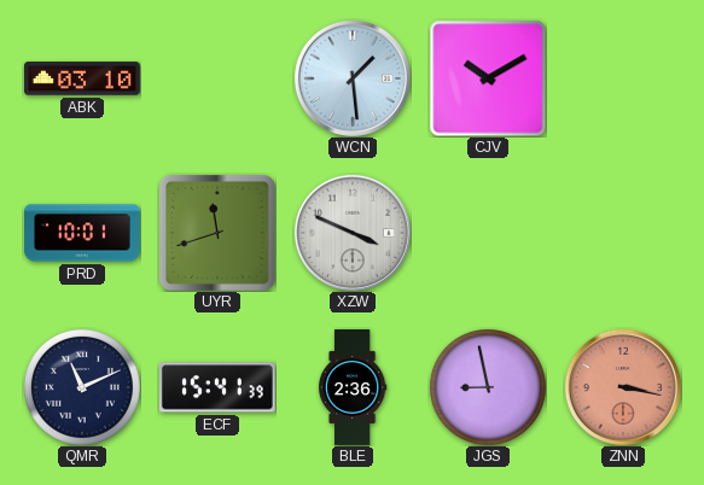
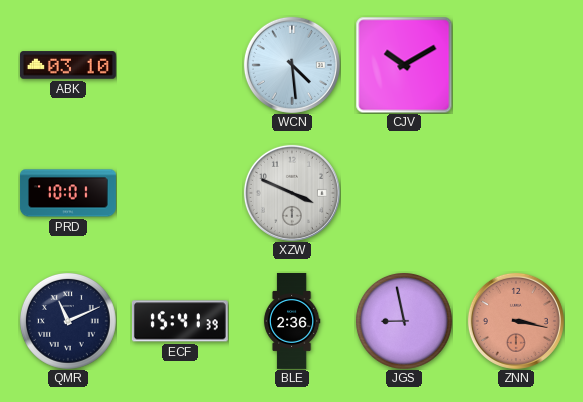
WCN: 1:29 -> 4:29
UYR: 11:42 -> none
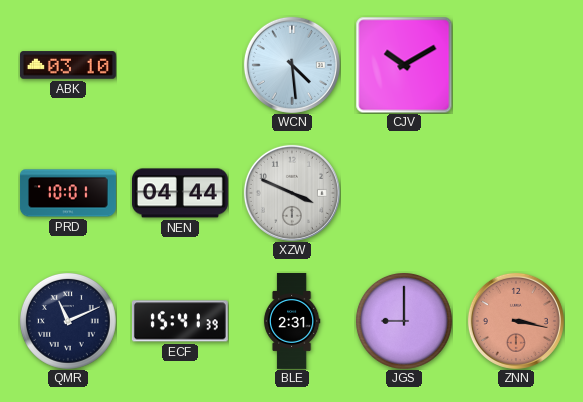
NEN: none -> 04:44
BLE: 2:36 -> 2:31
JGS: 8:58 -> 9:00
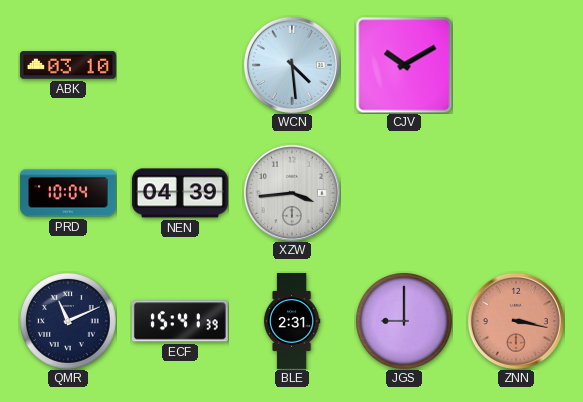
PRD: 10:01 -> 10:04
NEN: 04:44 -> 04:39
XZW: 3:49 -> 3:44
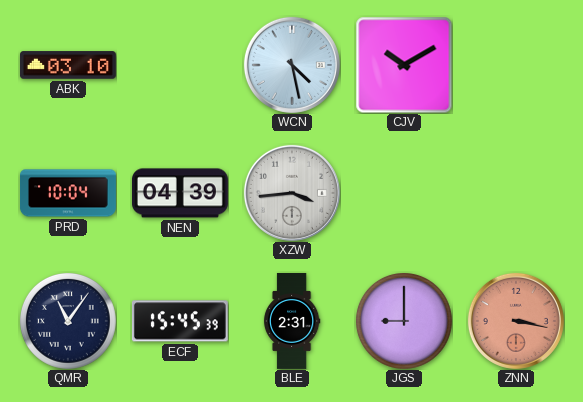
WCN: 4:29 -> 4:28
QMR: 11:11 -> 11:06
ECF: 15:41 -> 15:45
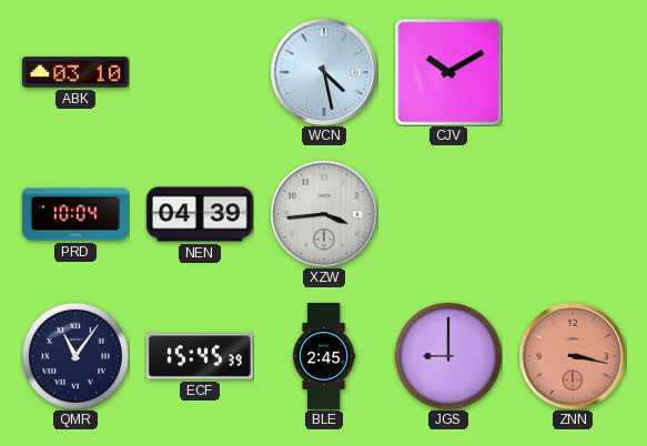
BLE: 2:31 -> 2:45
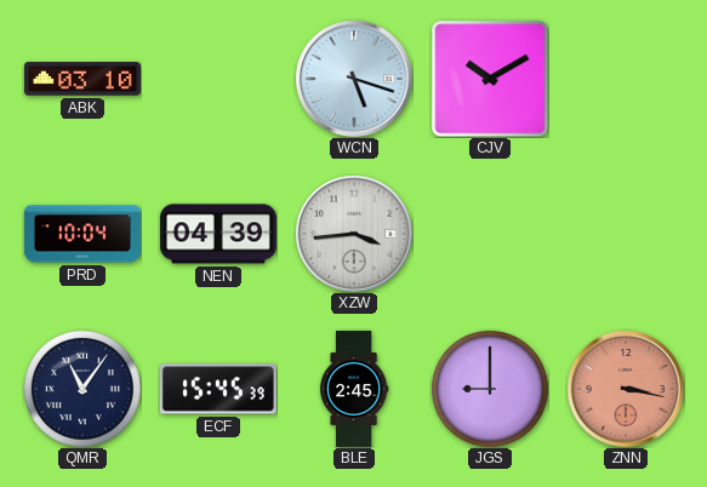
WCN: 4:28 -> 5:18
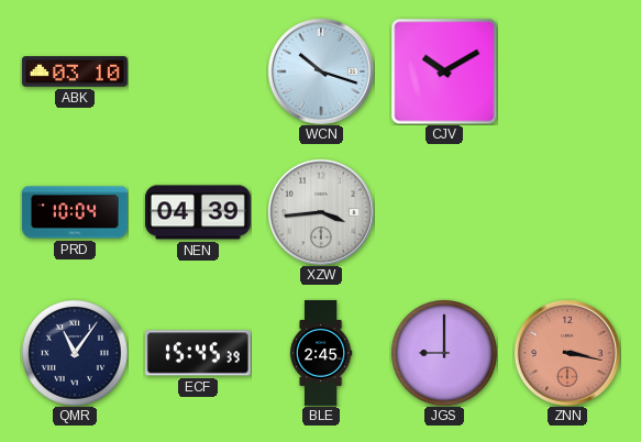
WCN: 5:18 -> 10:18
